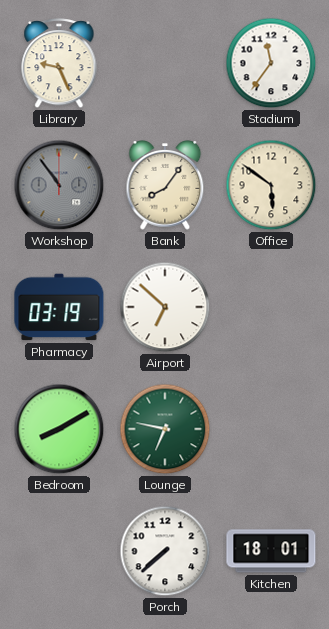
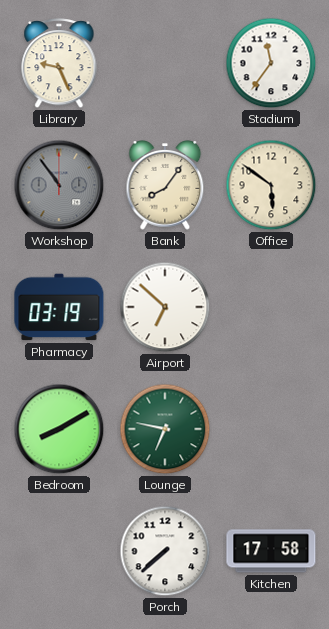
Kitchen: 18:01 -> 17:58
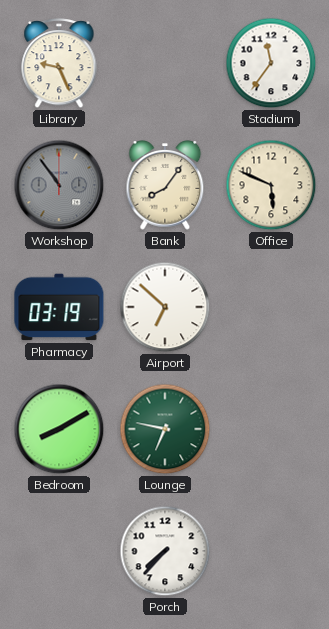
Office: 5:51 -> 5:49
Porch: 7:38 -> 7:37
Kitchen: 17:58 -> none
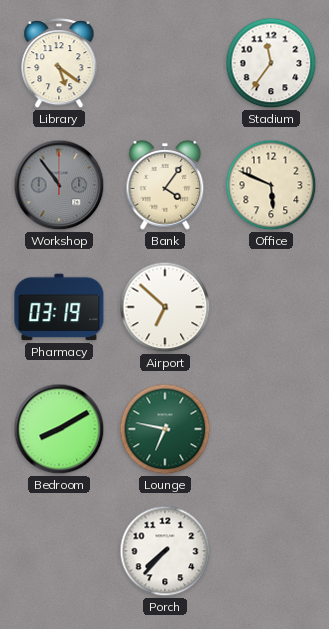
Library: 9:26 -> 5:21
Bank: 8:06 -> 4:06
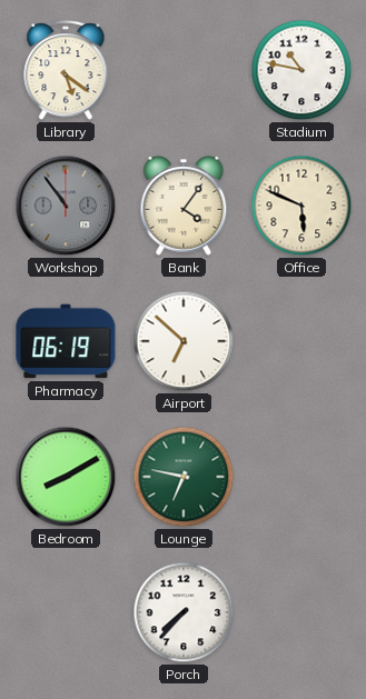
Stadium: 11:36 -> 10:47
Pharmacy: 03:19 -> 06:19
